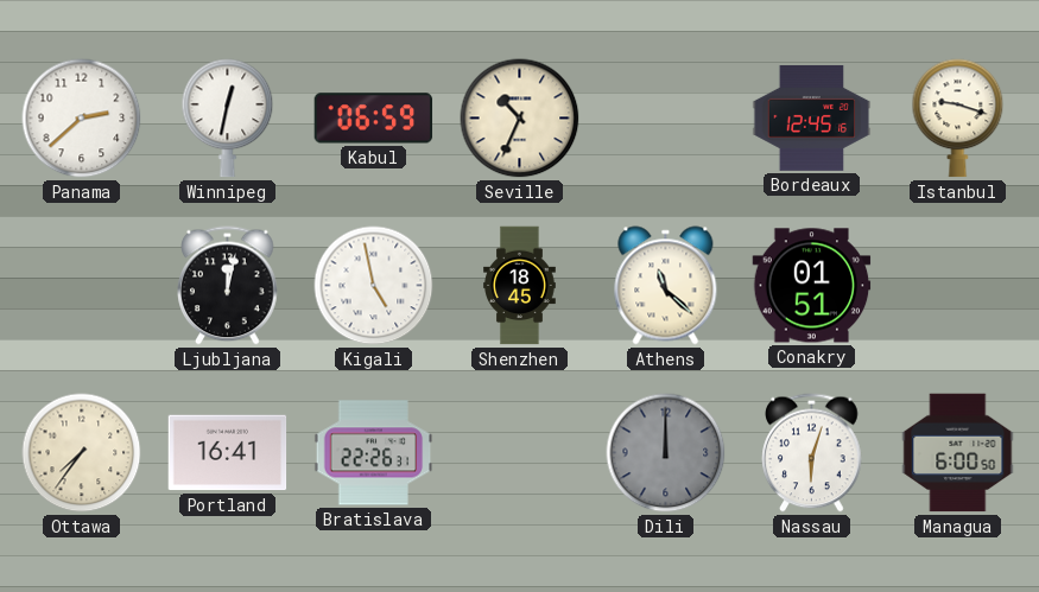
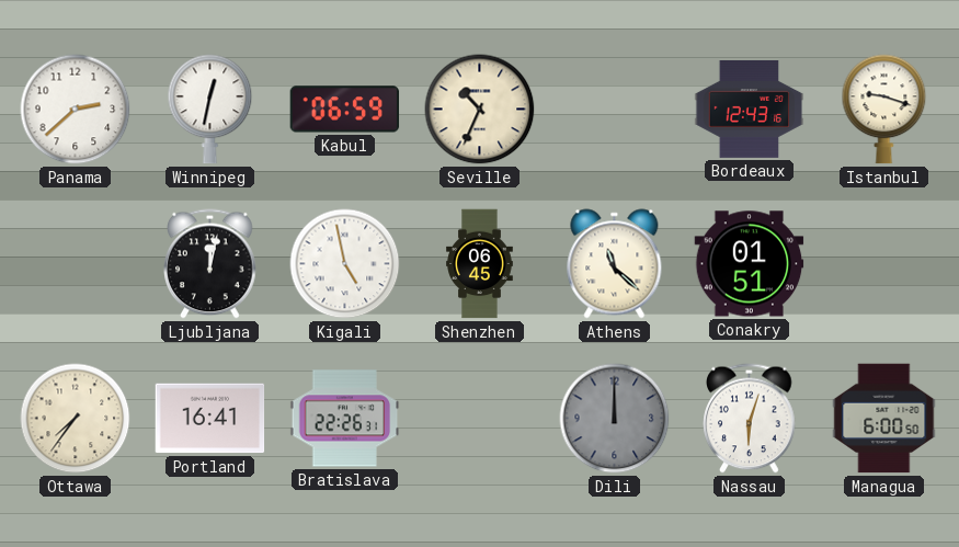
Bordeaux: 12:45 -> 12:43
Shenzhen: 18:45 -> 06:45
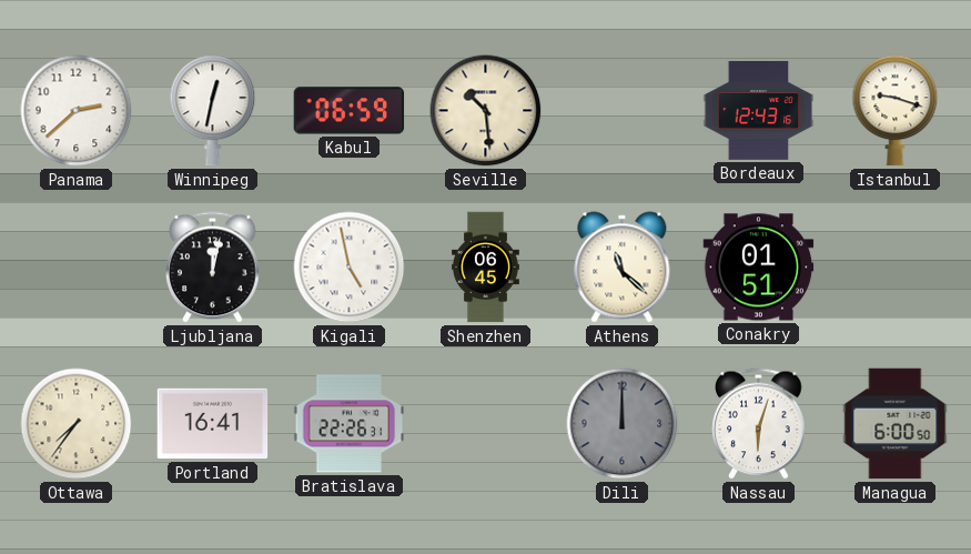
Seville: 10:34 -> 10:29
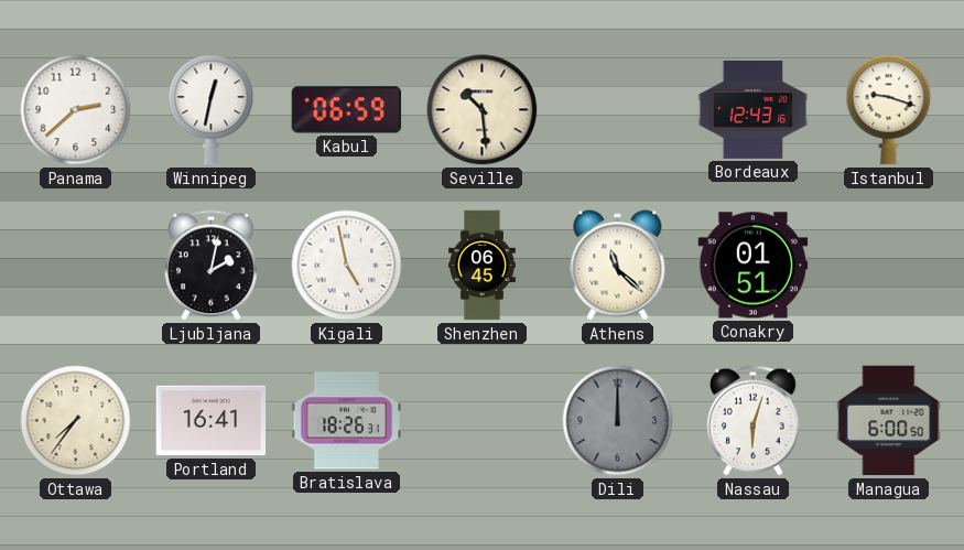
Ljubljana: 12:02 -> 2:02
Bratislava: 22:26 -> 18:26
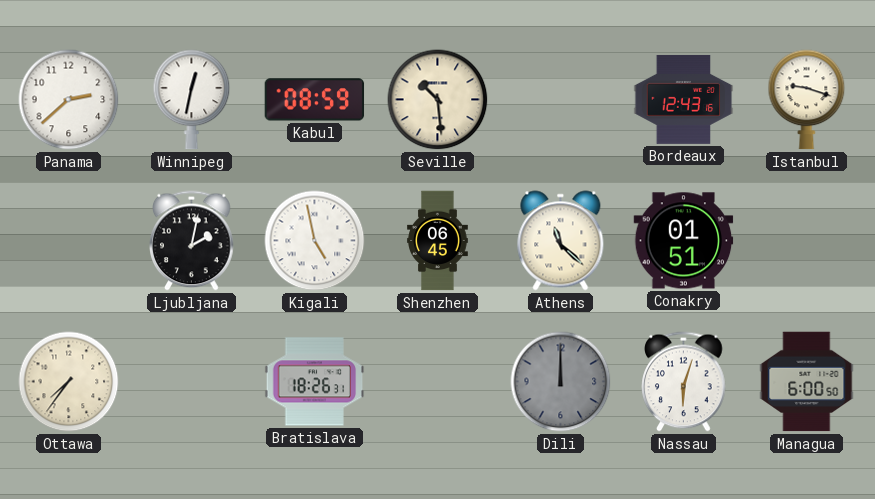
Kabul: 06:59 -> 08:59
Portland: 16:41 -> none
